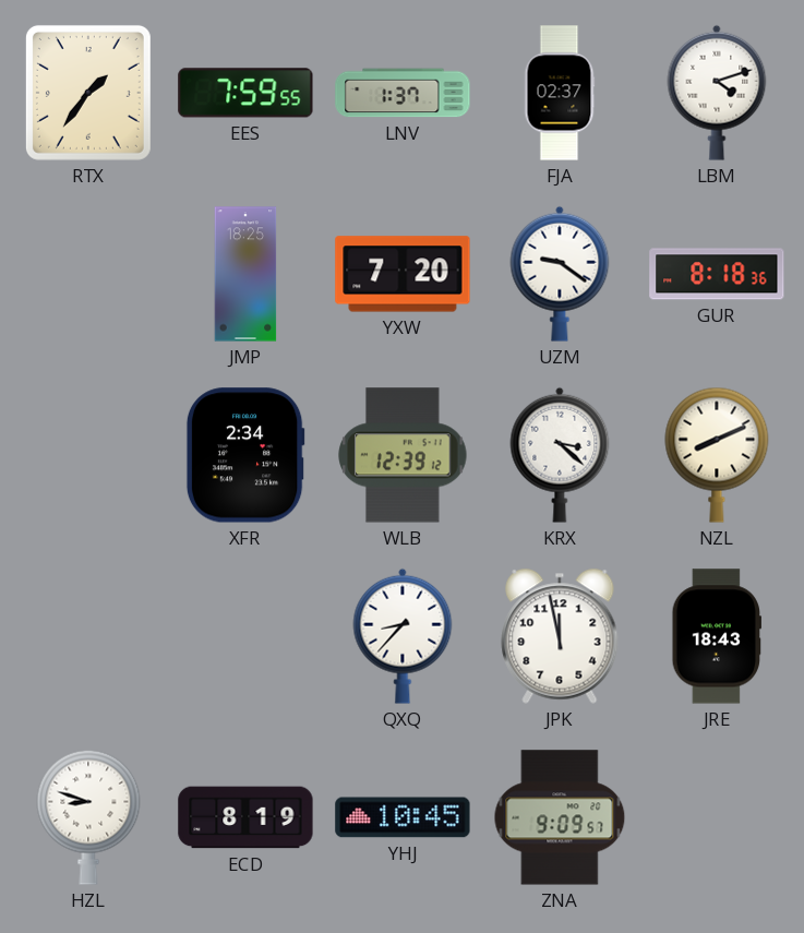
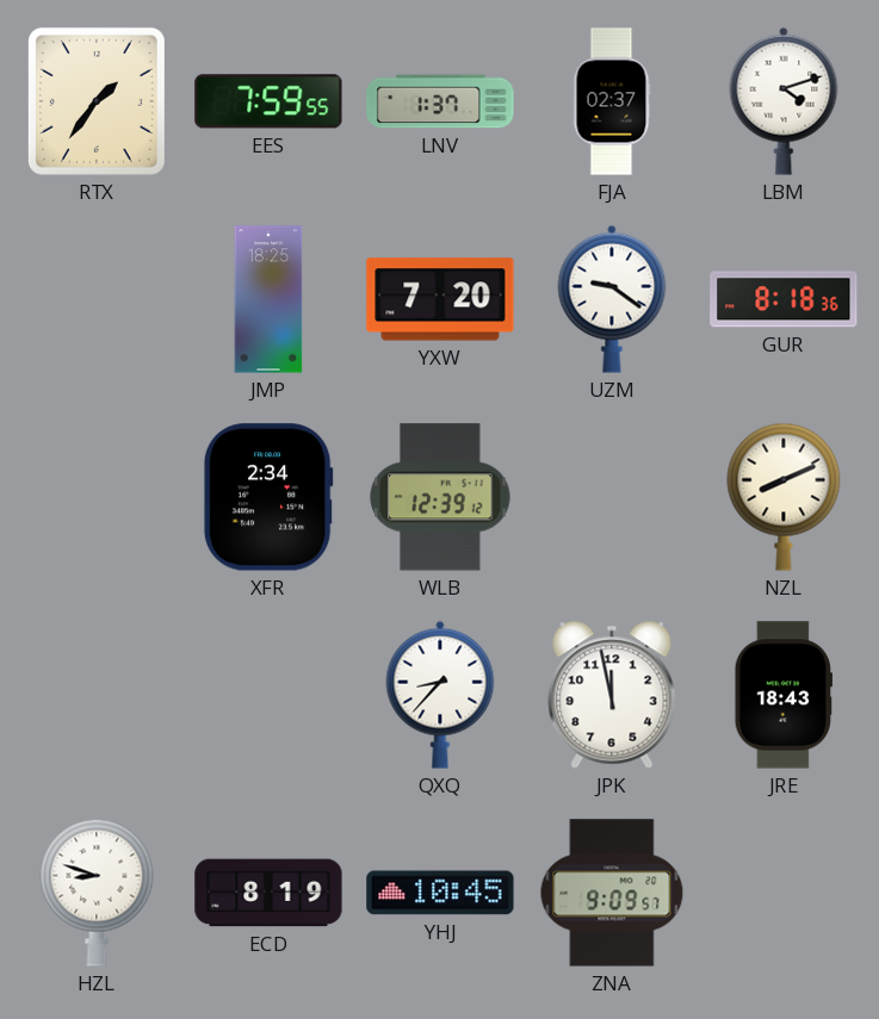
KRX: 3:22 -> none
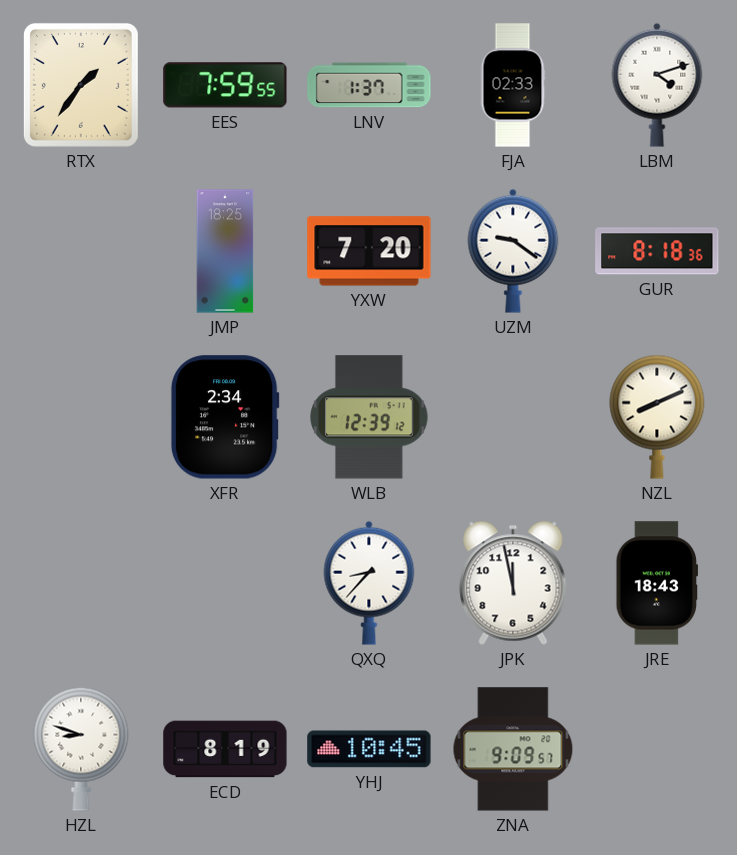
FJA: 02:37 -> 02:33
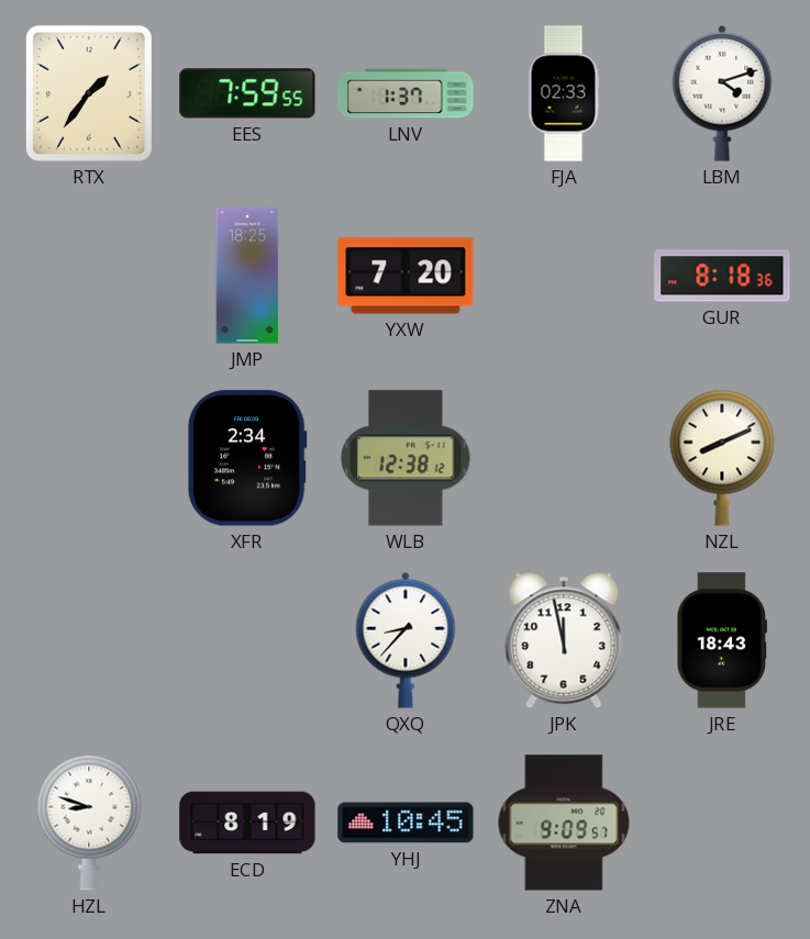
UZM: 9:21 -> none
WLB: 12:39 -> 12:38
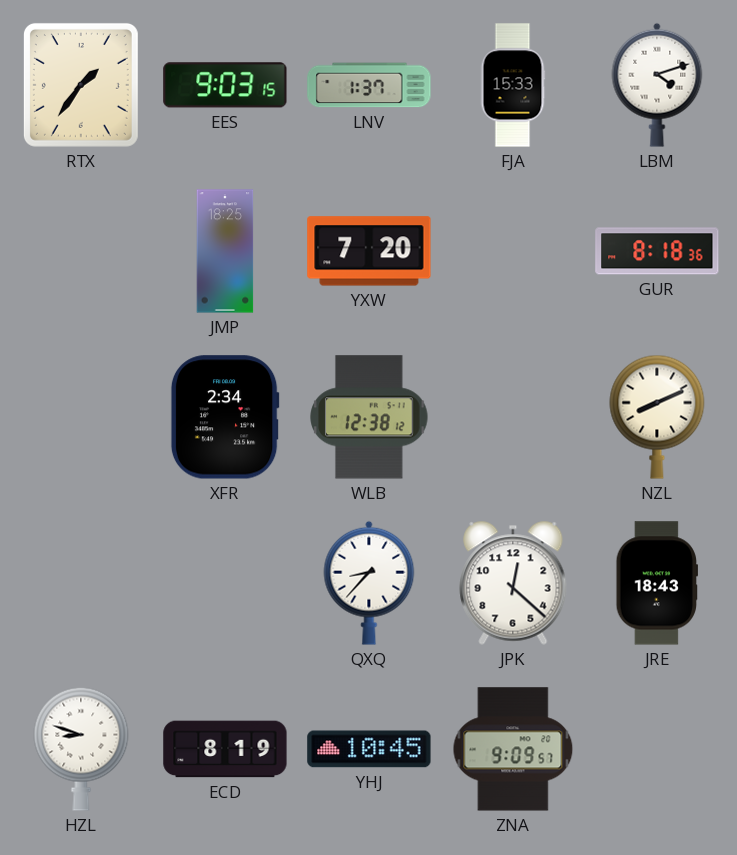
EES: 7:59 -> 9:03
FJA: 02:33 -> 15:33
JPK: 11:58 -> 12:22
